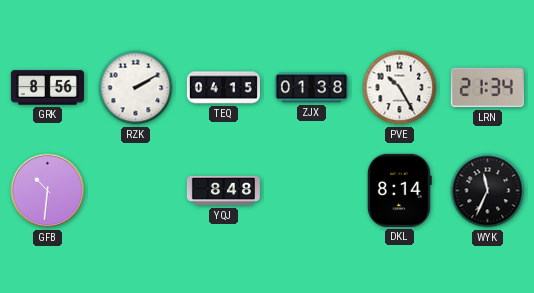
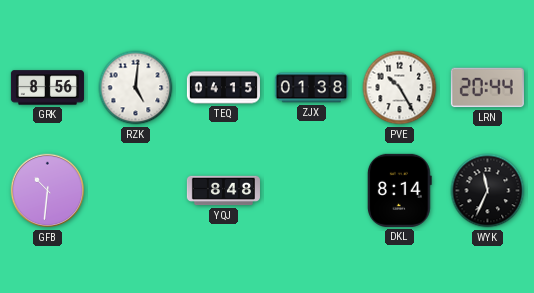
RZK: 2:10 -> 5:01
LRN: 21:34 -> 20:44
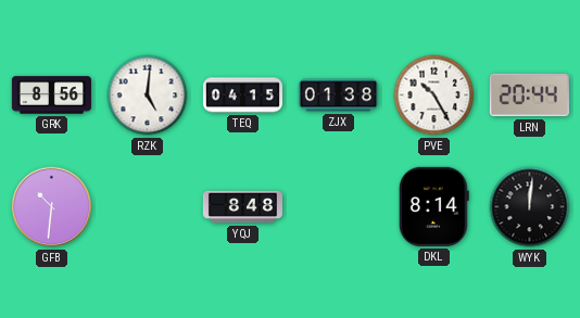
WYK: 11:34 -> 12:01
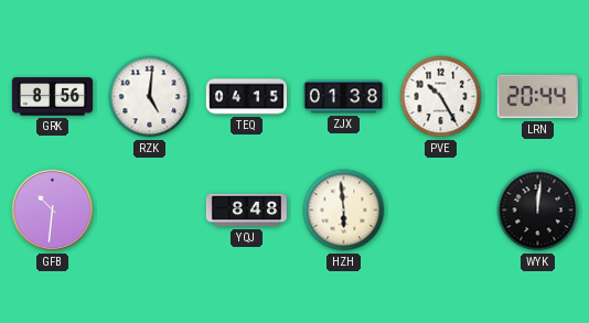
HZH: none -> 5:59
DKL: 8:14 -> none
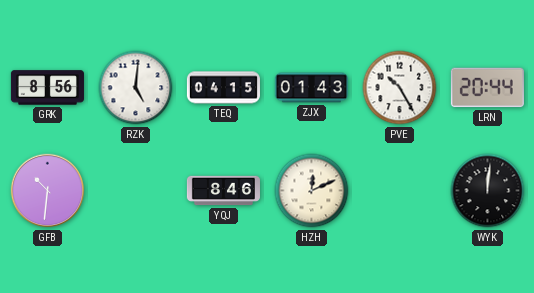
ZJX: 01:38 -> 01:43
YQJ: 8:48 -> 8:46
HZH: 5:59 -> 12:11
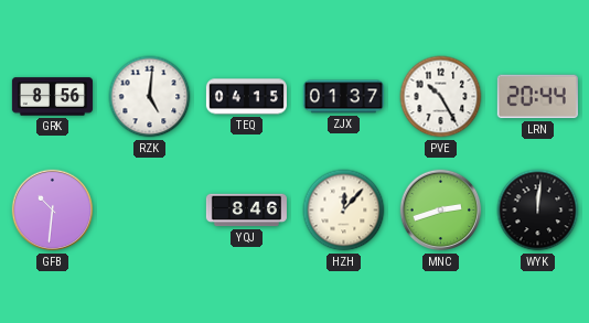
ZJX: 01:43 -> 01:37
HZH: 12:11 -> 12:07
MNC: none -> 2:42
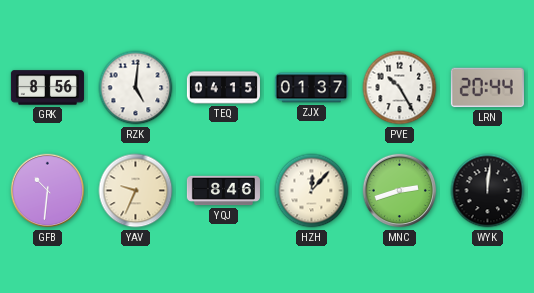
YAV: none -> 9:34
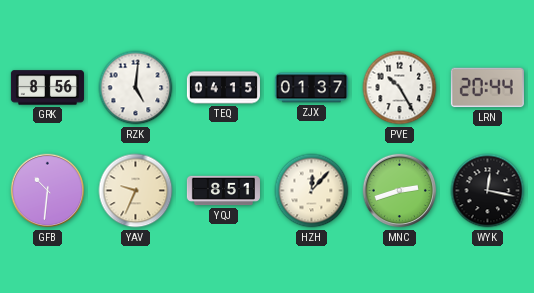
YQJ: 8:46 -> 8:51
WYK: 12:01 -> 12:17
